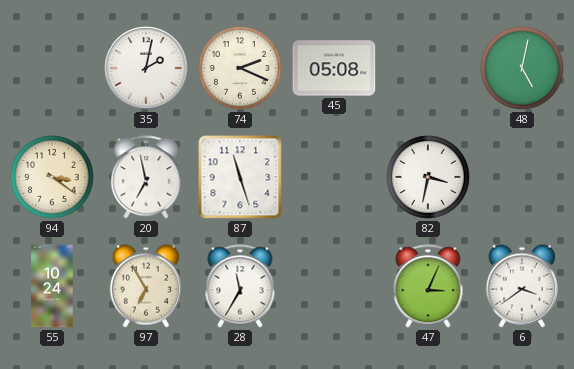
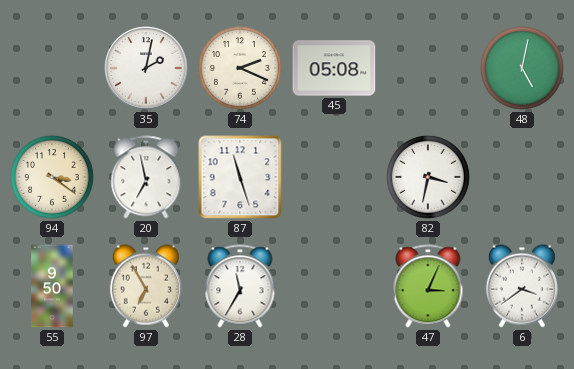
55: 10:24 -> 9:50
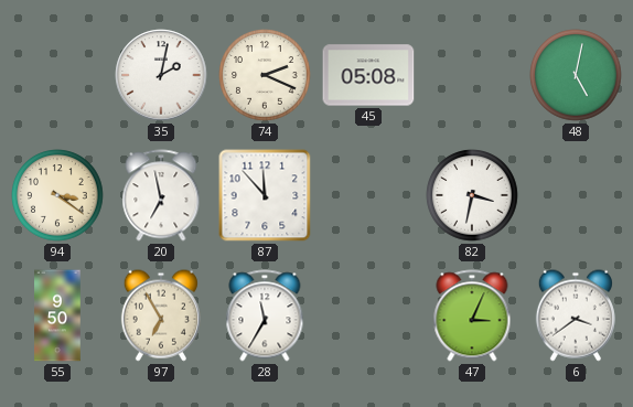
87: 11:27 -> 11:53
